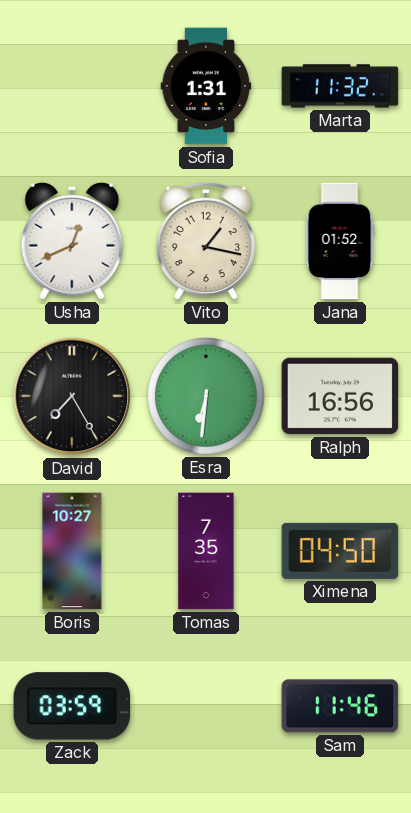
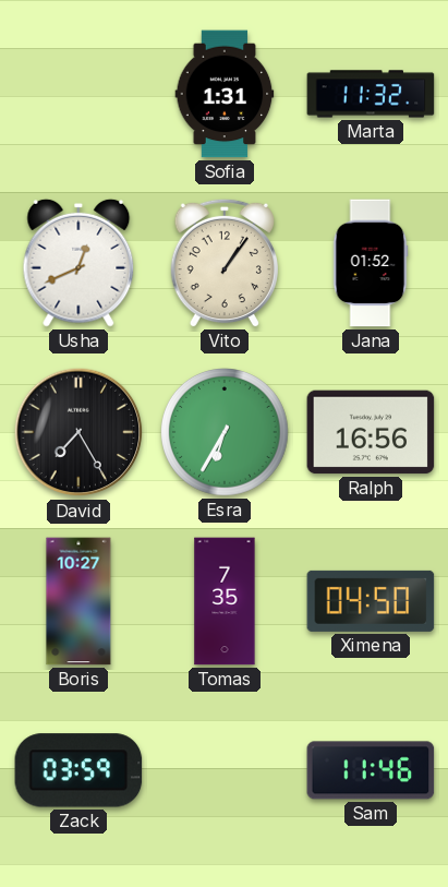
Vito: 1:17 -> 1:06
Esra: 6:31 -> 6:35
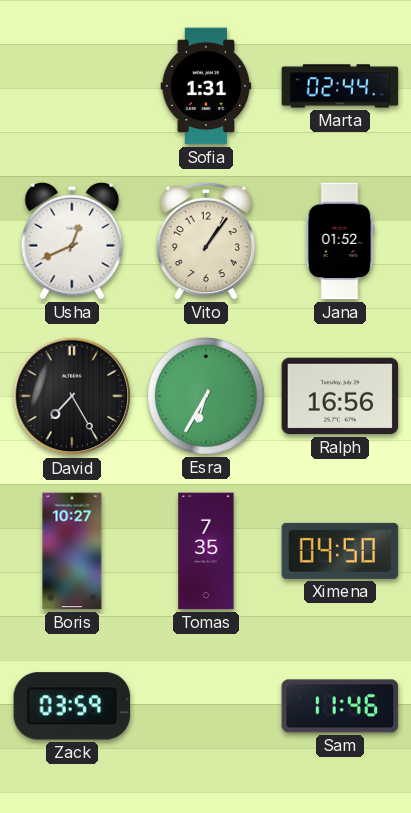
Marta: 11:32 -> 02:44
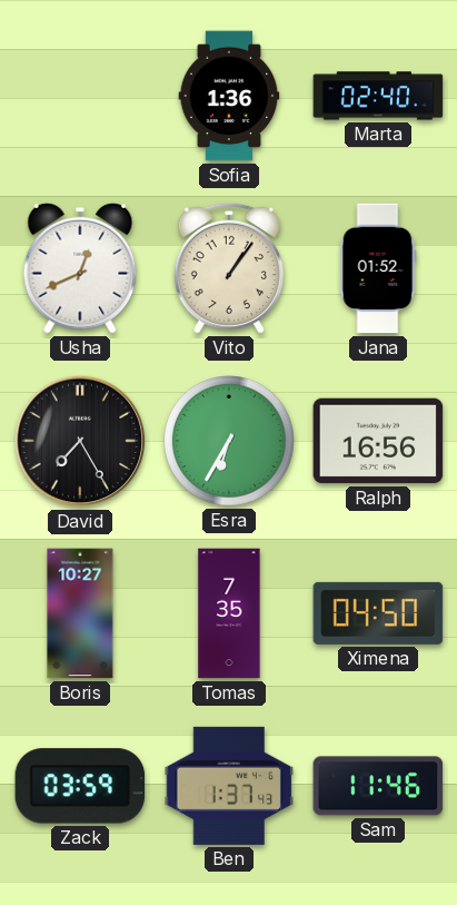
Sofia: 1:31 -> 1:36
Marta: 02:44 -> 02:40
Ben: none -> 1:37
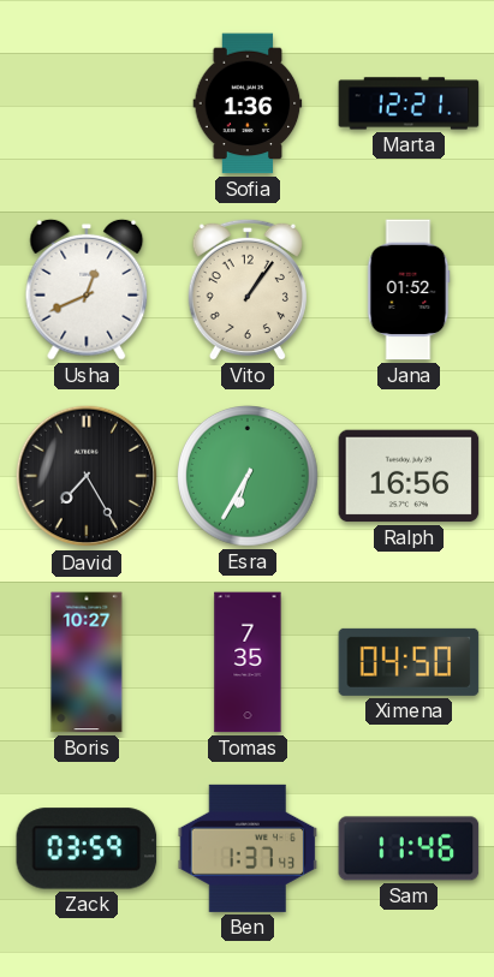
Marta: 02:40 -> 12:21
